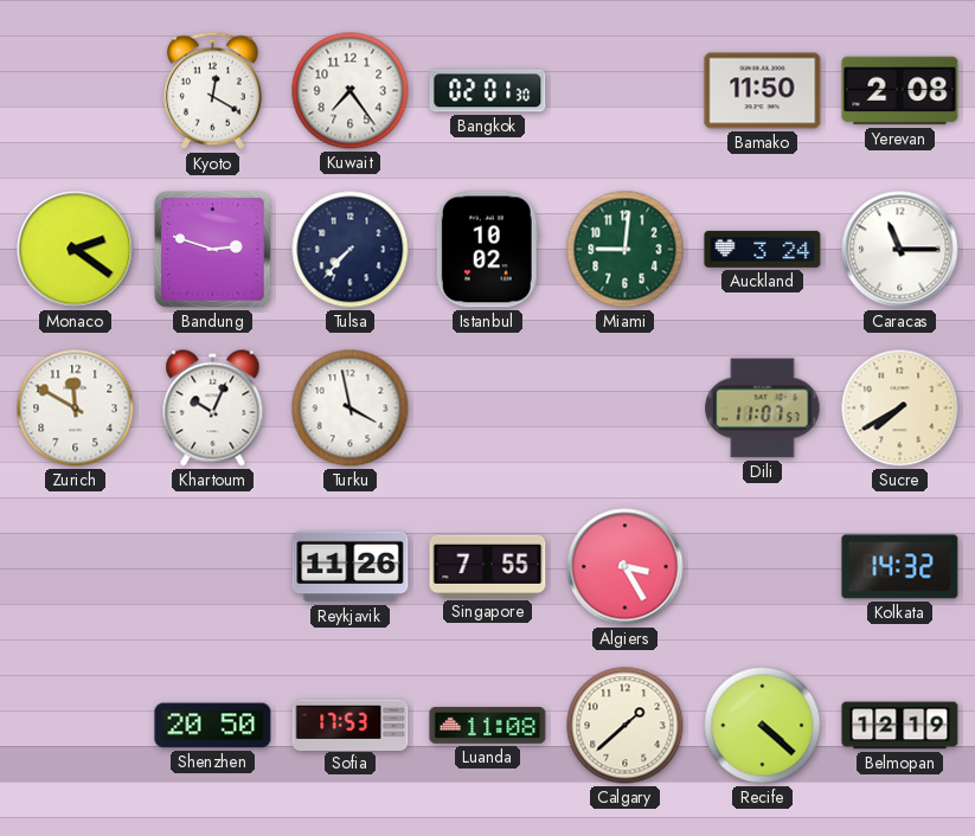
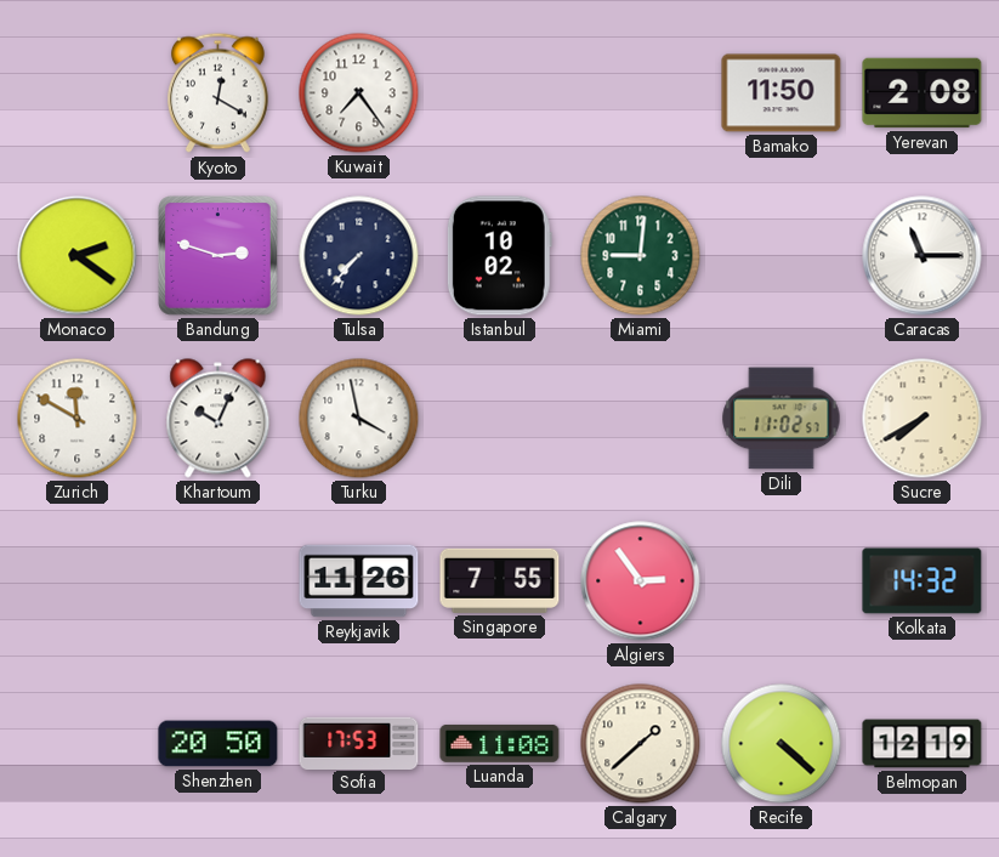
Bangkok: 02:01 -> none
Auckland: 3:24 -> none
Dili: 11:07 -> 11:02
Algiers: 3:25 -> 2:54
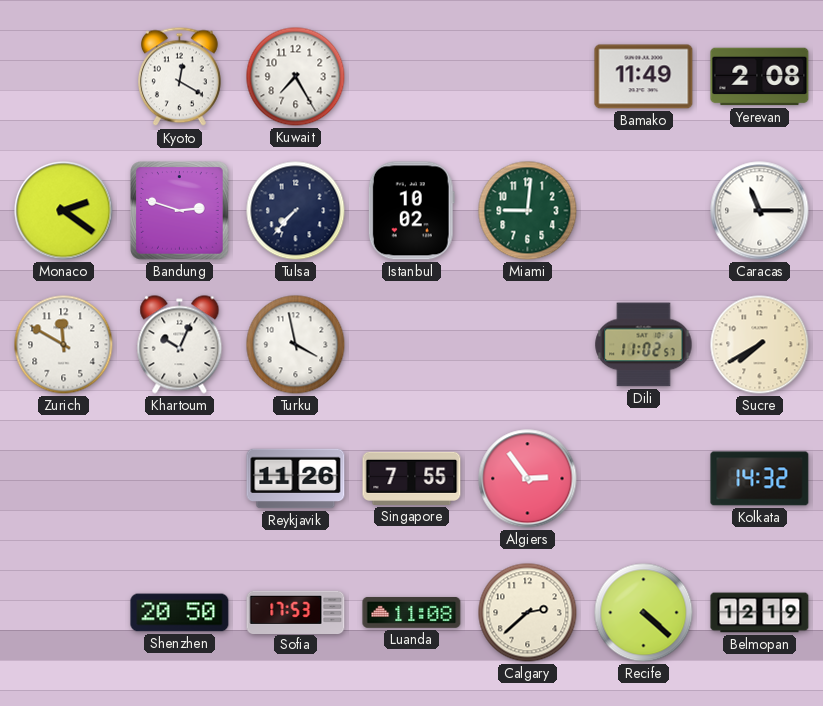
Kuwait: 7:24 -> 7:25
Bamako: 11:50 -> 11:49
Calgary: 1:38 -> 2:38
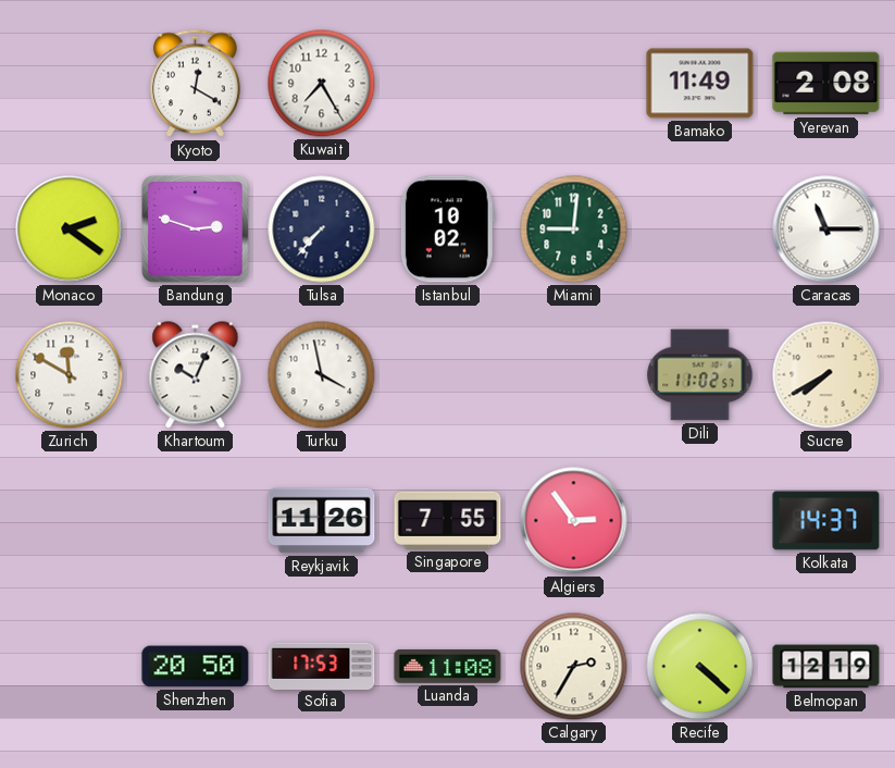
Kolkata: 14:32 -> 14:37
Calgary: 2:38 -> 2:35
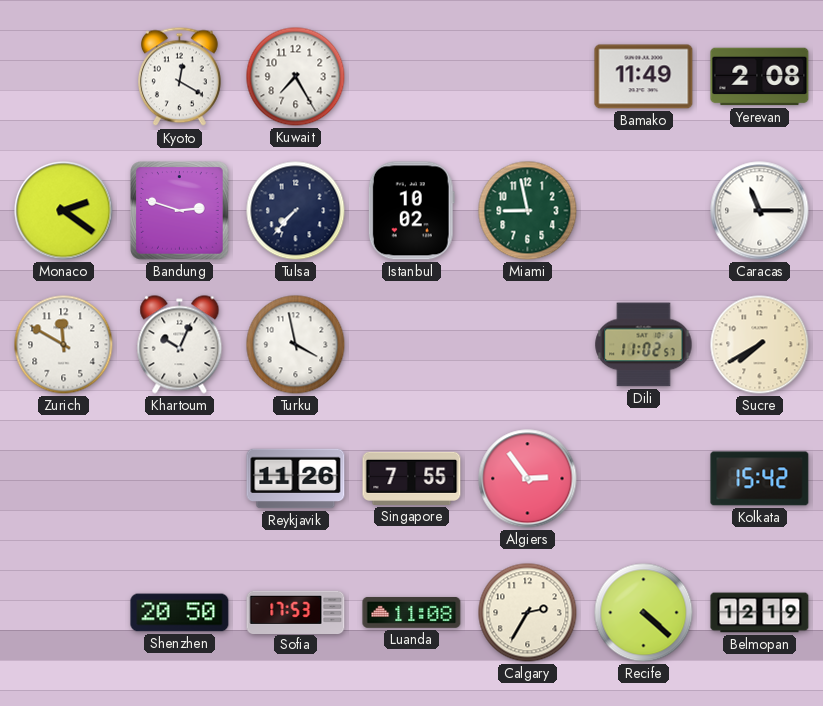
Miami: 9:01 -> 8:58
Kolkata: 14:37 -> 15:42
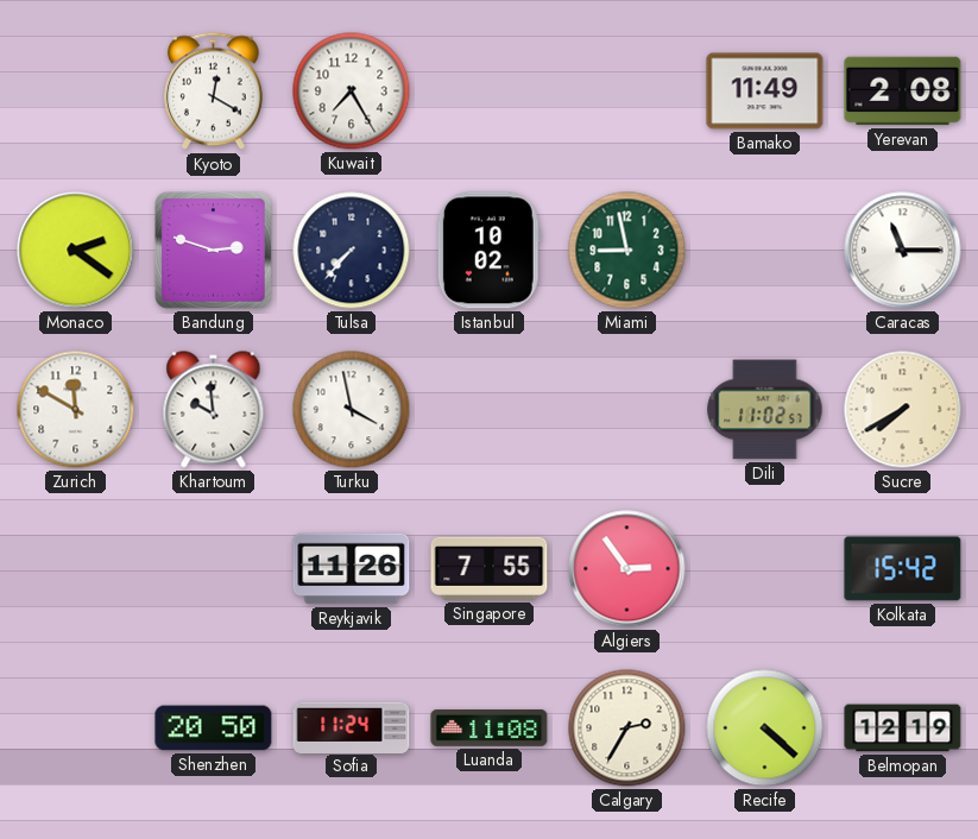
Khartoum: 10:04 -> 9:59
Sofia: 17:53 -> 11:24
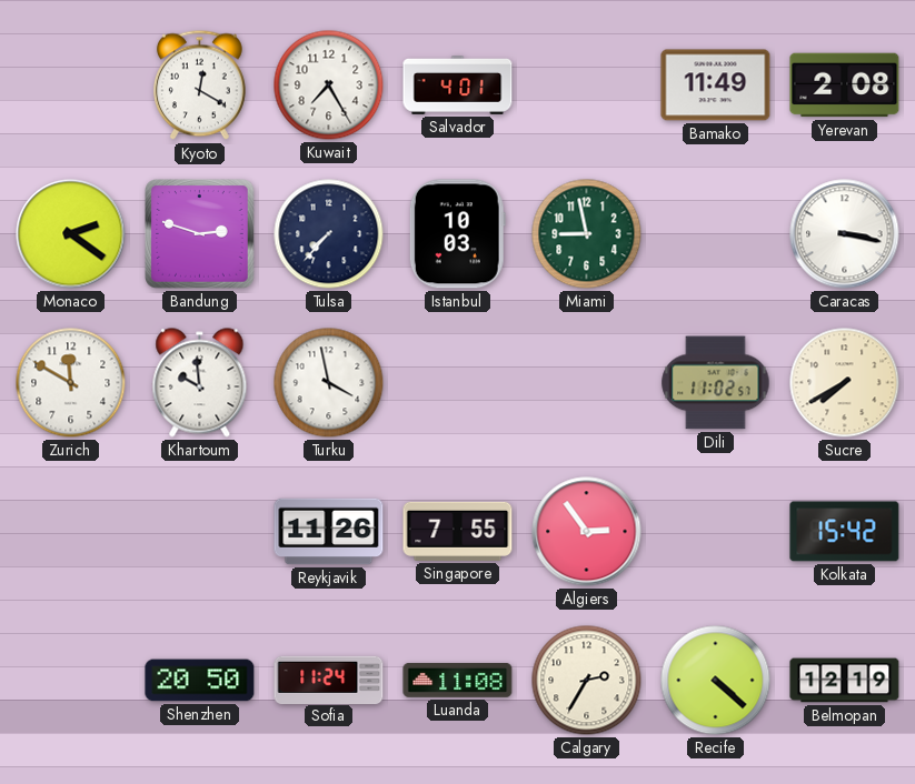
Salvador: none -> 4:01
Istanbul: 10:02 -> 10:03
Caracas: 11:15 -> 3:17
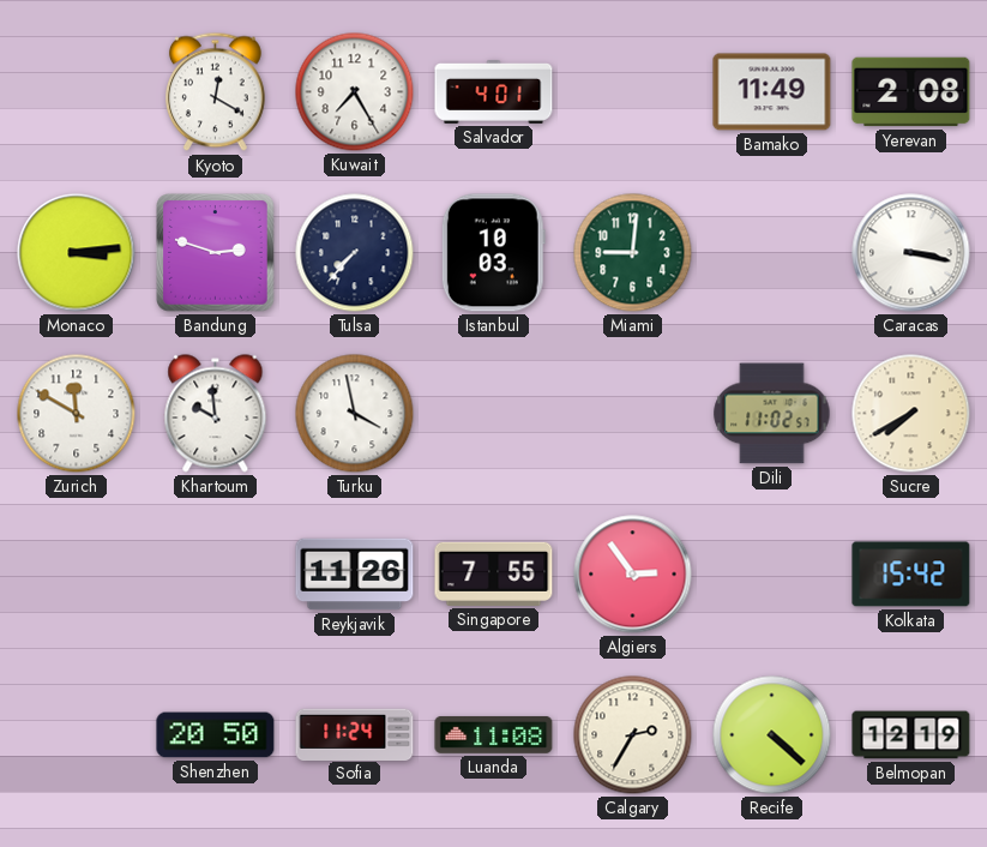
Monaco: 2:21 -> 3:14
Miami: 8:58 -> 9:01
